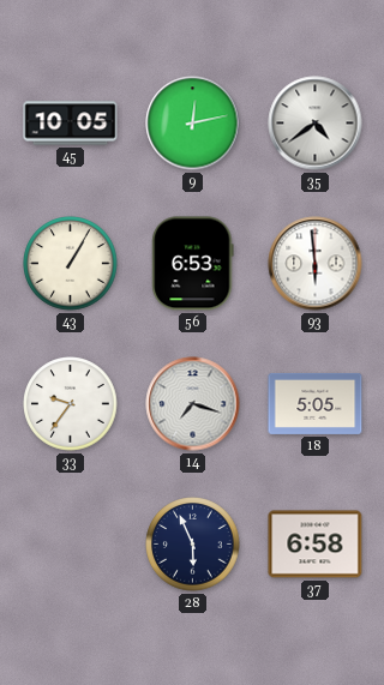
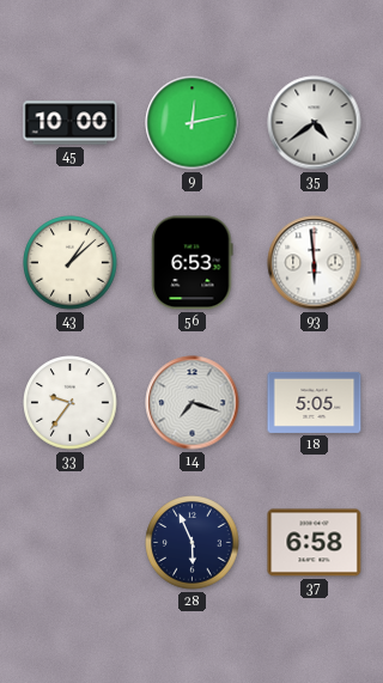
45: 10:05 -> 10:00
43: 1:05 -> 1:08
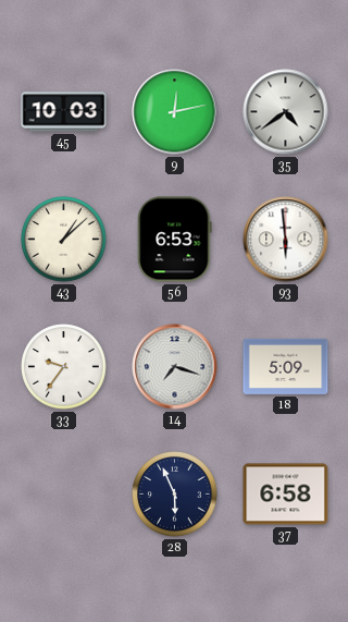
45: 10:00 -> 10:03
18: 5:05 -> 5:09
